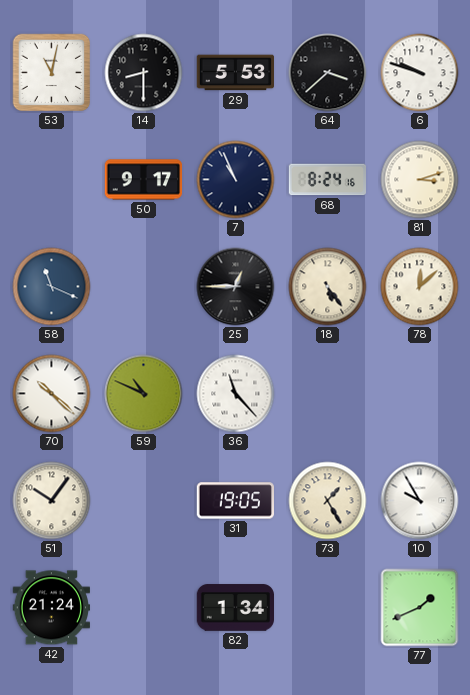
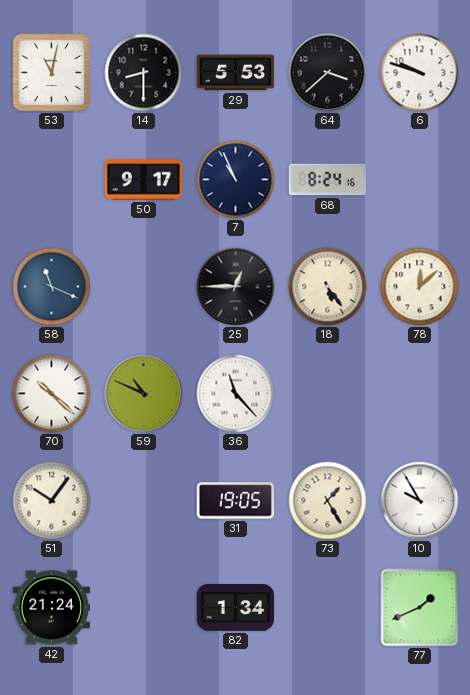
81: 3:12 -> none
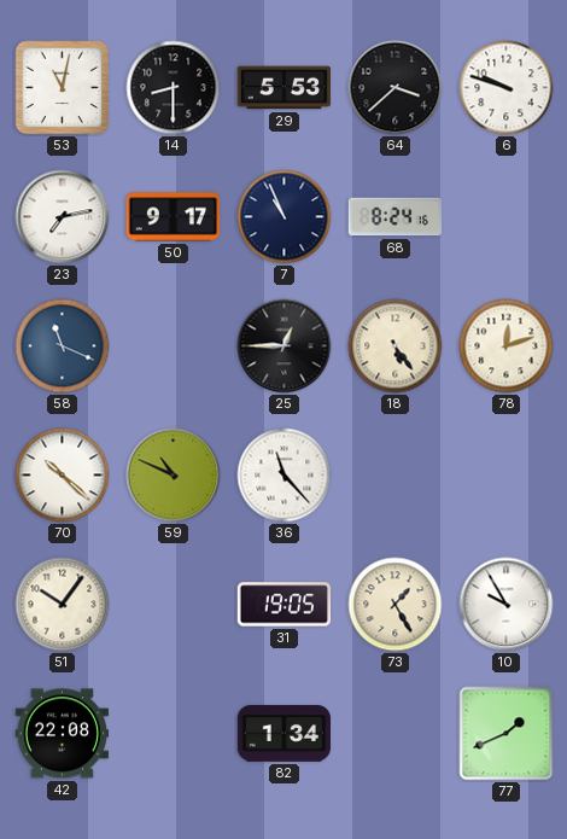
23: none -> 7:13
78: 12:08 -> 12:12
42: 21:24 -> 22:08
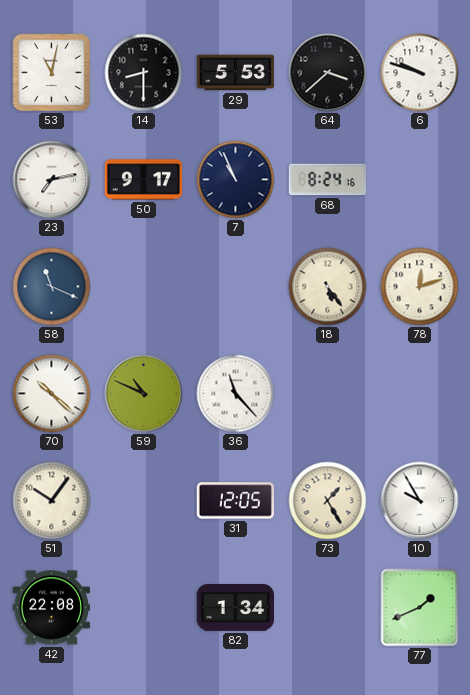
25: 12:45 -> none
31: 19:05 -> 12:05
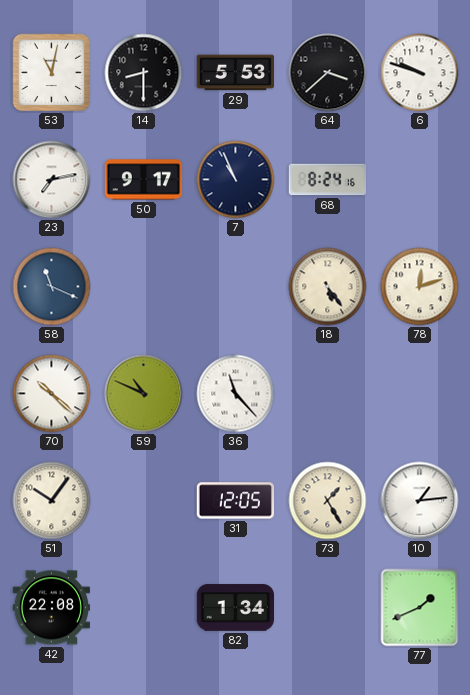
10: 9:55 -> 1:14
